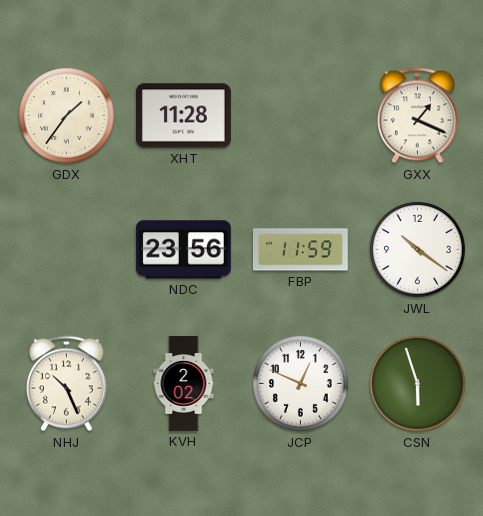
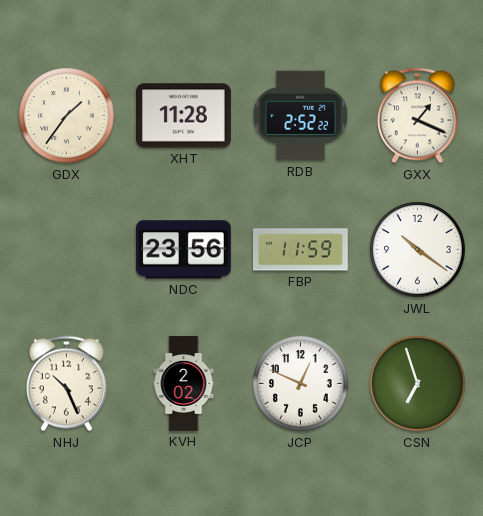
RDB: none -> 2:52
CSN: 5:57 -> 6:57
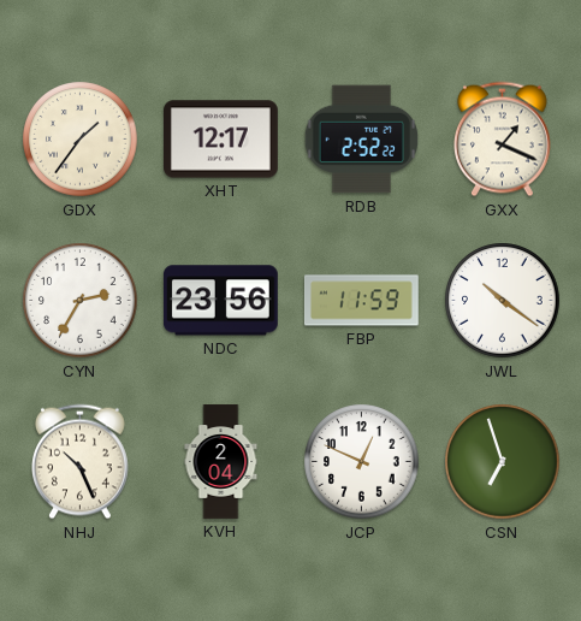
XHT: 11:28 -> 12:17
CYN: none -> 2:35
KVH: 2:02 -> 2:04
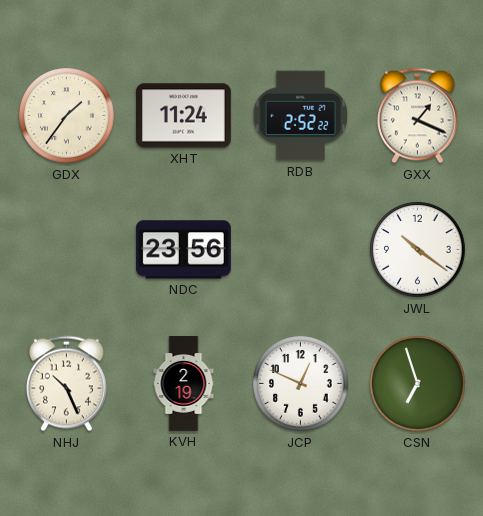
XHT: 12:17 -> 11:24
CYN: 2:35 -> none
FBP: 11:59 -> none
KVH: 2:04 -> 2:19
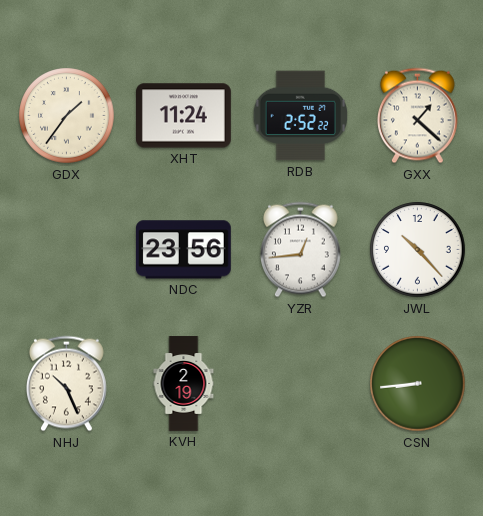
GXX: 1:19 -> 1:22
YZR: none -> 12:44
JWL: 10:21 -> 10:23
JCP: 12:49 -> none
CSN: 6:57 -> 8:44
